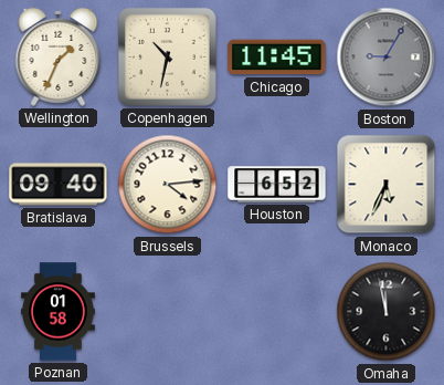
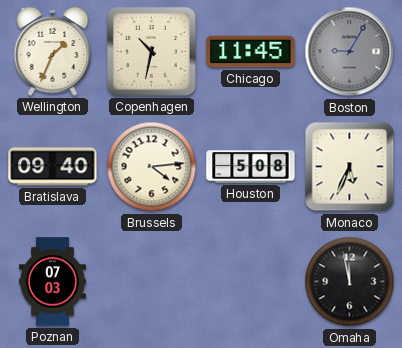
Houston: 6:52 -> 5:08
Poznan: 01:58 -> 07:03
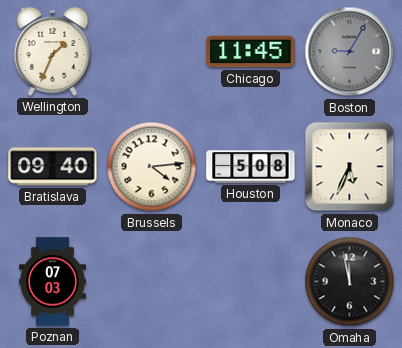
Copenhagen: 10:32 -> none
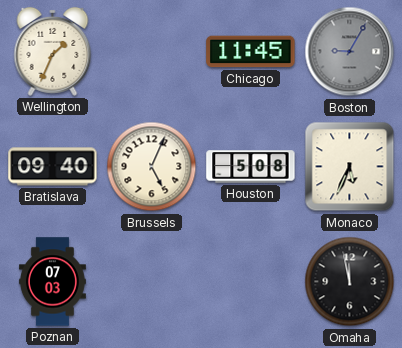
Brussels: 4:14 -> 5:04
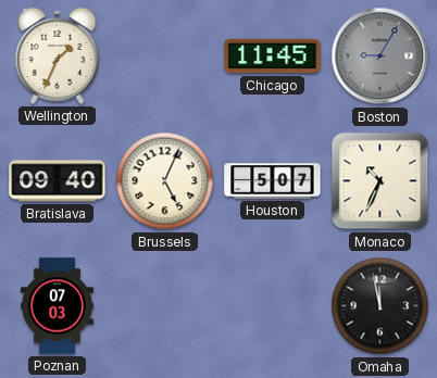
Houston: 5:08 -> 5:07
Monaco: 5:34 -> 10:34
